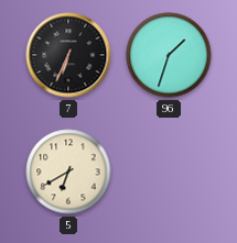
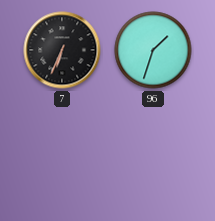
5: 6:40 -> none
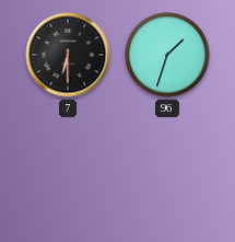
7: 6:34 -> 6:30
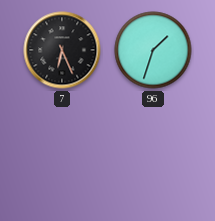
7: 6:30 -> 6:26
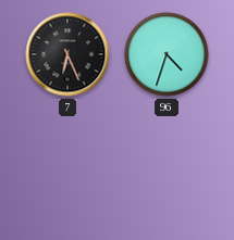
96: 1:33 -> 4:33
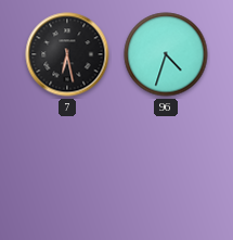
7: 6:26 -> 6:28
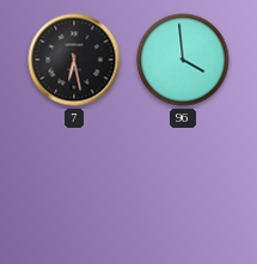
96: 4:33 -> 3:59
